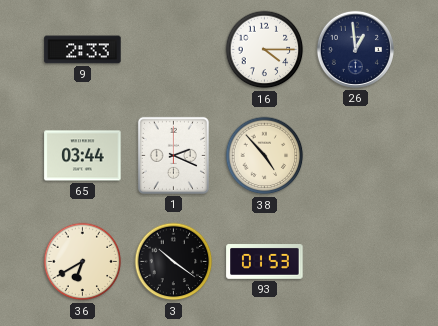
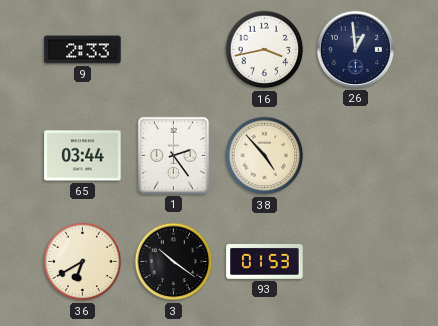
16: 4:15 -> 3:43
1: 2:19 -> 2:24
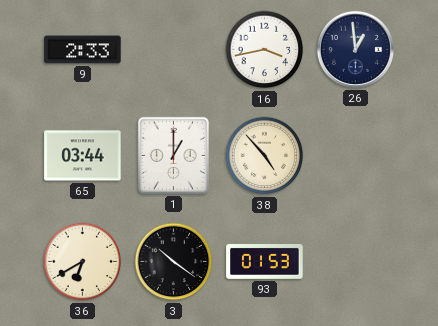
1: 2:24 -> 1:00
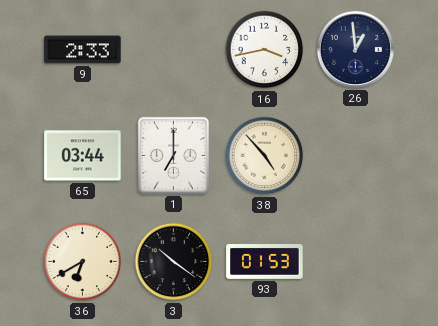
1: 1:00 -> 7:00
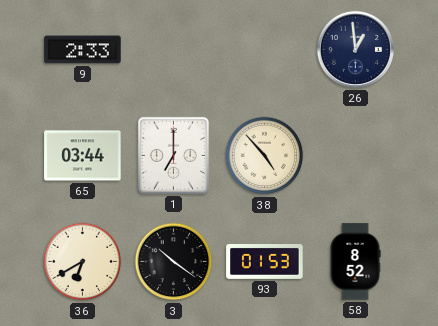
16: 3:43 -> none
58: none -> 8:52
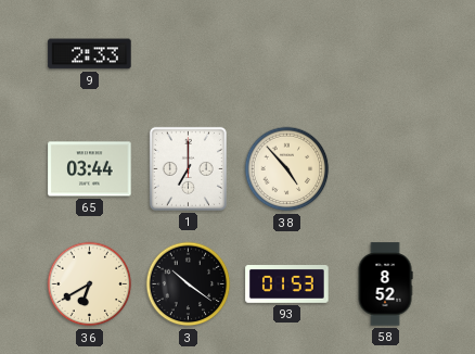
26: 12:59 -> none
